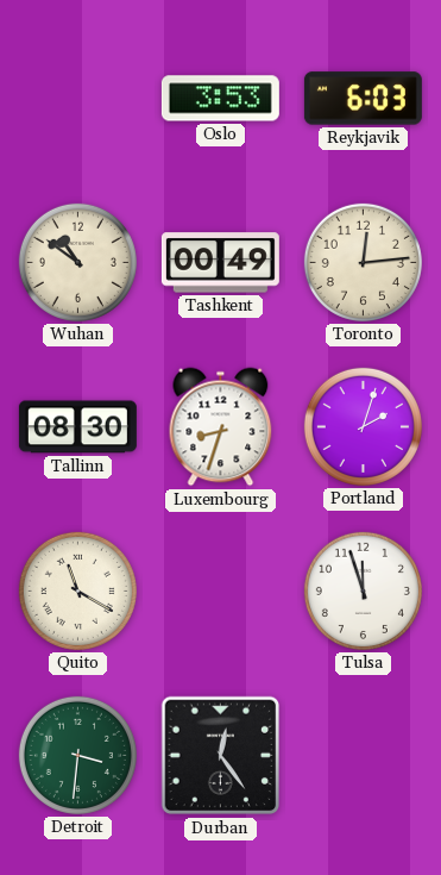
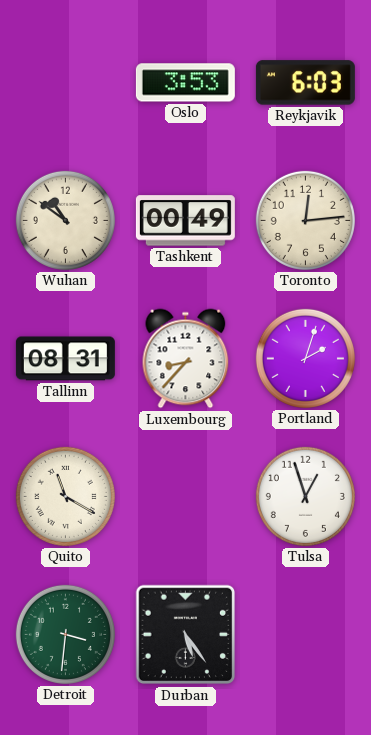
Tallinn: 08:30 -> 08:31
Luxembourg: 8:33 -> 8:37
Tulsa: 11:57 -> 12:57
Durban: 12:24 -> 5:24
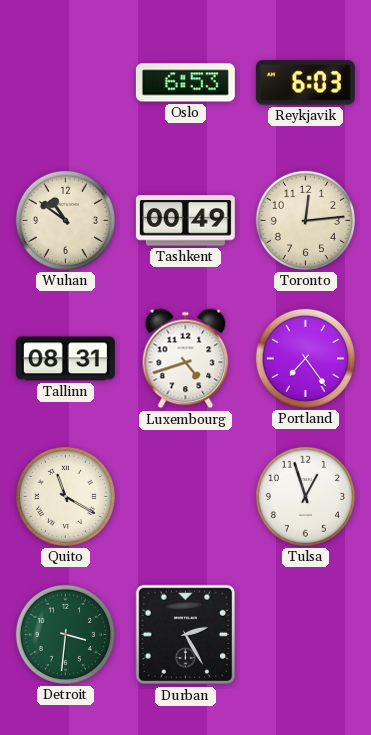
Oslo: 3:53 -> 6:53
Luxembourg: 8:37 -> 4:42
Portland: 2:03 -> 7:24
Durban: 5:24 -> 2:25
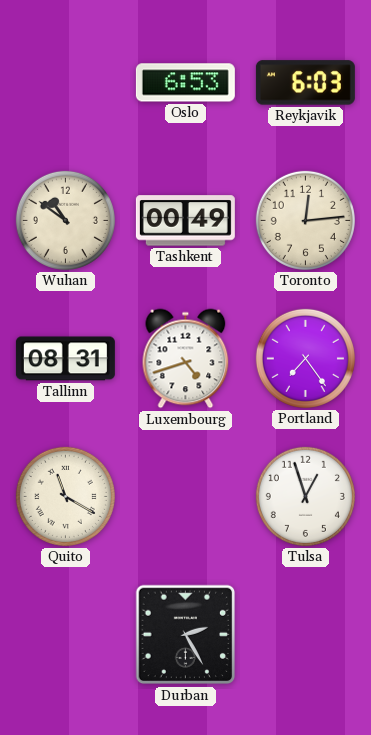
Detroit: 3:31 -> none
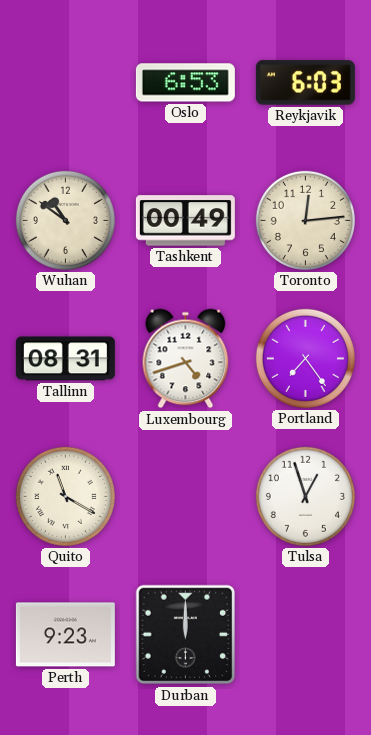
Perth: none -> 9:23
Durban: 2:25 -> 12:00
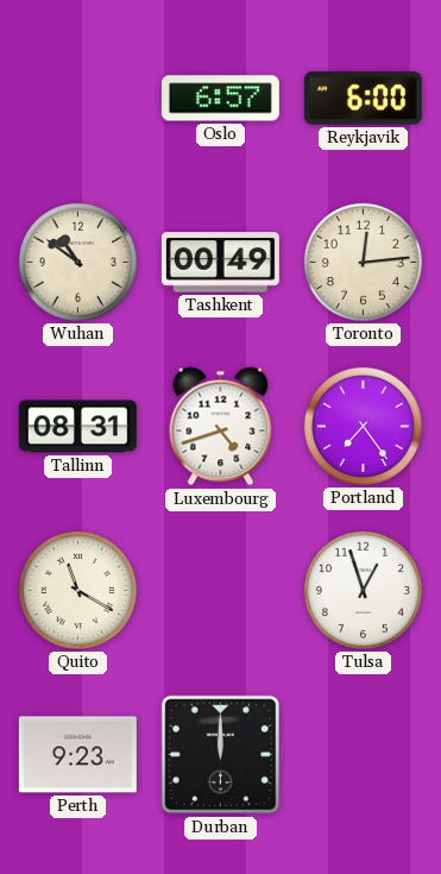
Oslo: 6:53 -> 6:57
Reykjavik: 6:03 -> 6:00
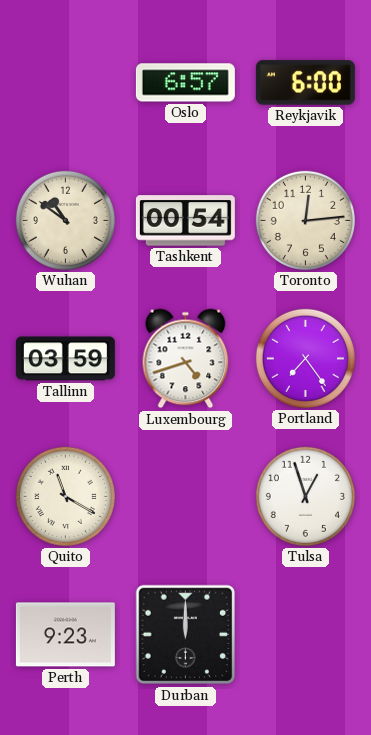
Tashkent: 00:49 -> 00:54
Tallinn: 08:31 -> 03:59
